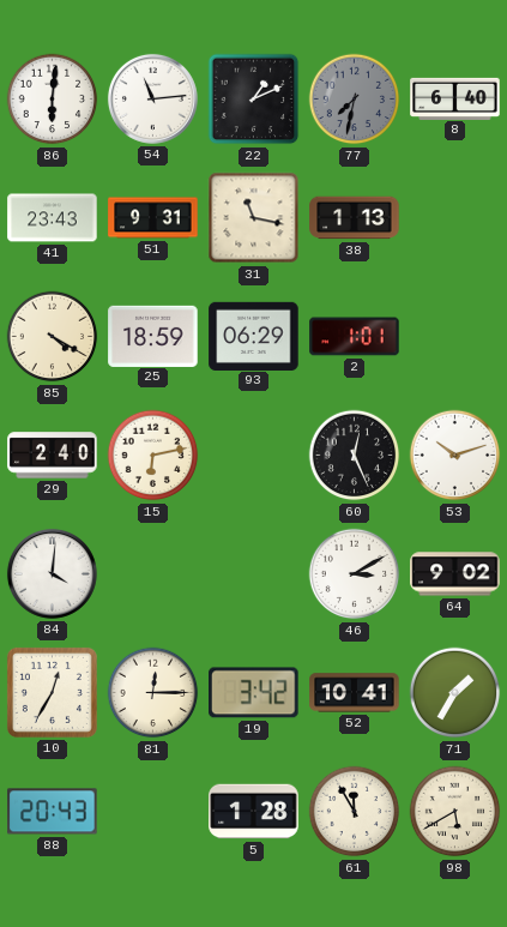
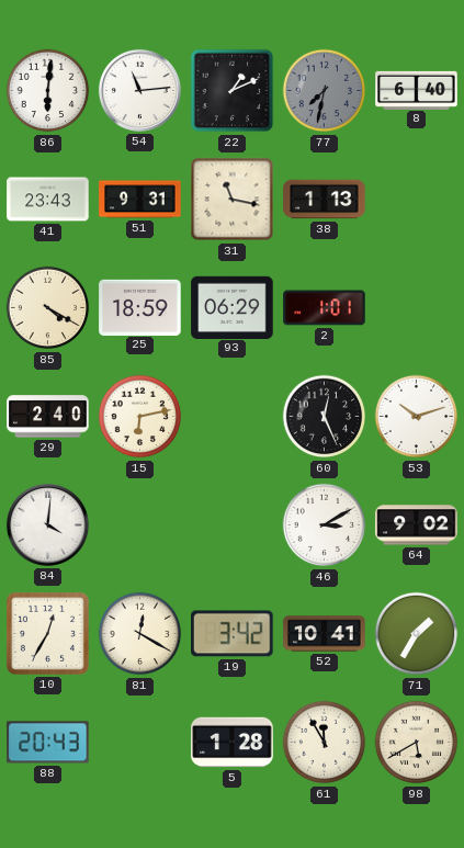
81: 12:15 -> 12:20
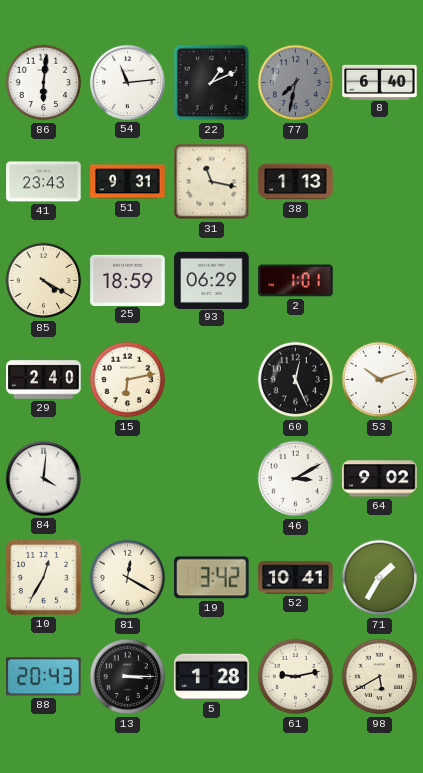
13: none -> 3:15
61: 11:55 -> 9:13
